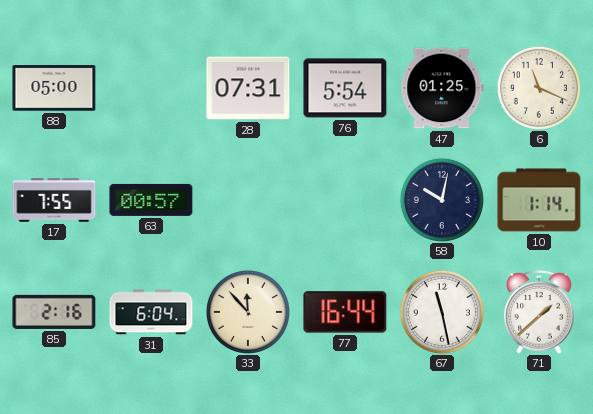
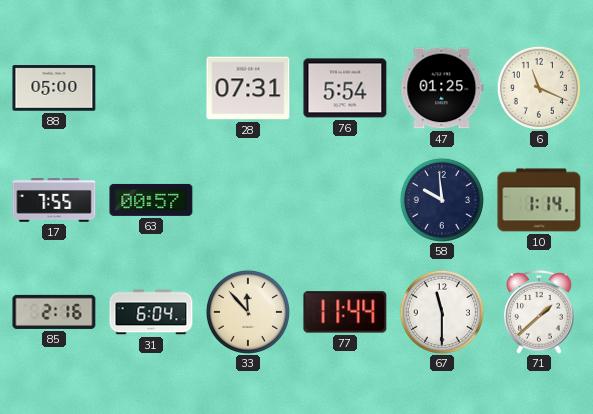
58: 10:02 -> 9:59
77: 16:44 -> 11:44
67: 11:28 -> 11:30
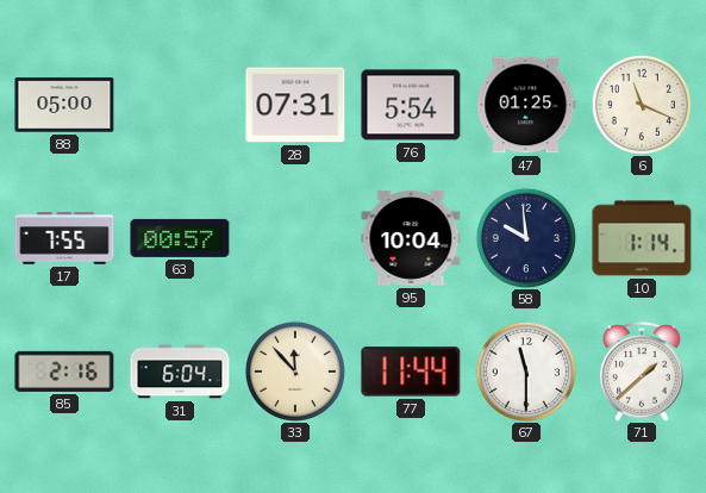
95: none -> 10:04
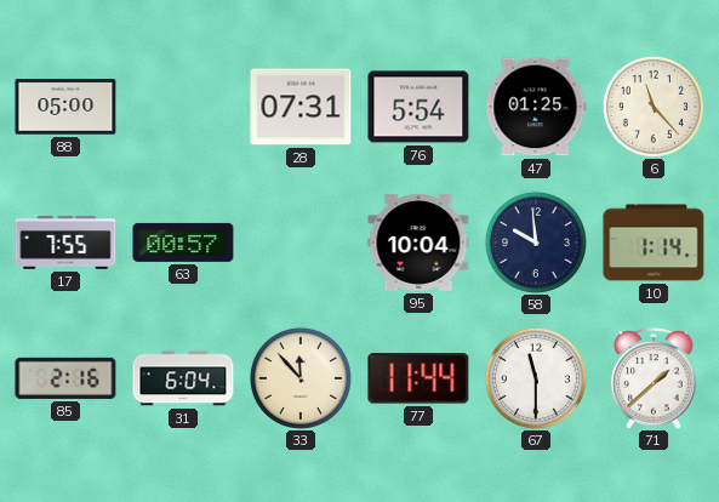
6: 11:19 -> 11:23
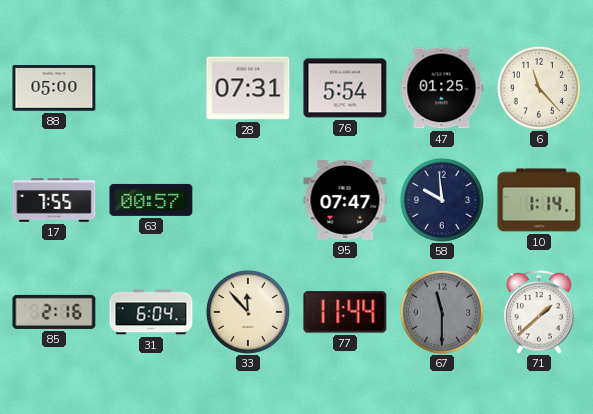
95: 10:04 -> 07:47
67 dial: white -> grey
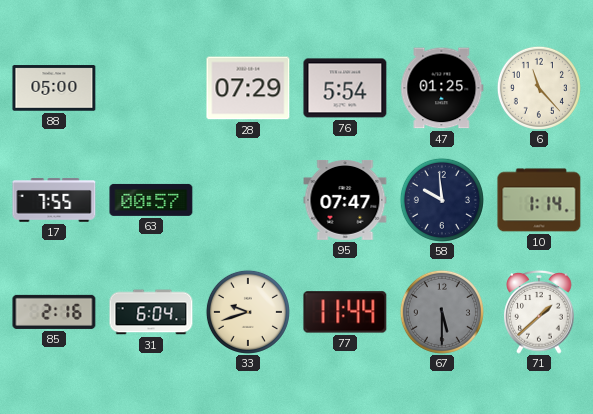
28: 07:31 -> 07:29
33: 11:53 -> 9:42
67: 11:30 -> 5:30
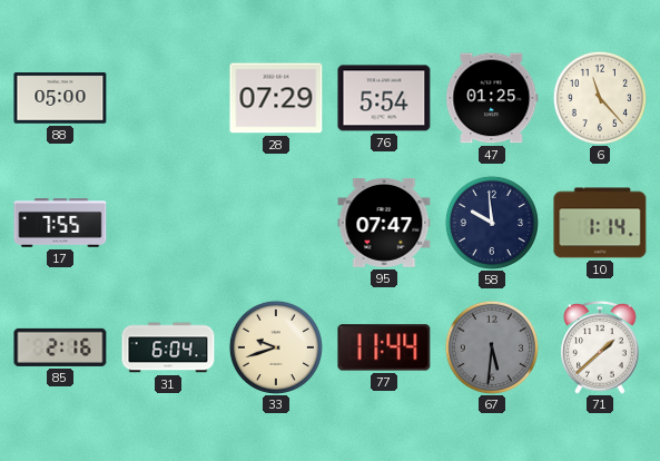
63: 00:57 -> none
67: 5:30 -> 5:31
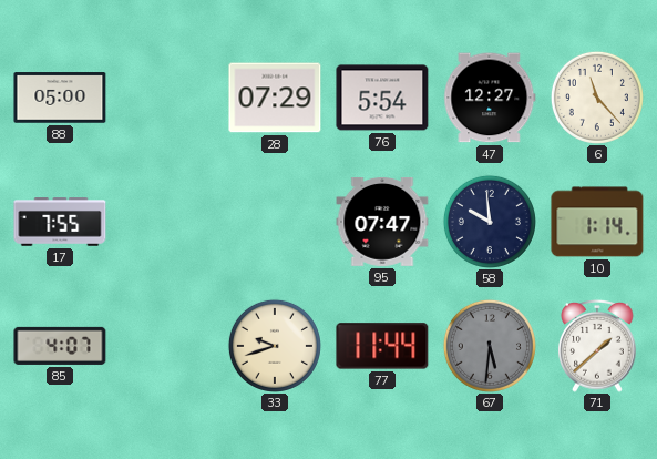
47: 01:25 -> 12:27
85: 2:16 -> 4:07
31: 6:04 -> none
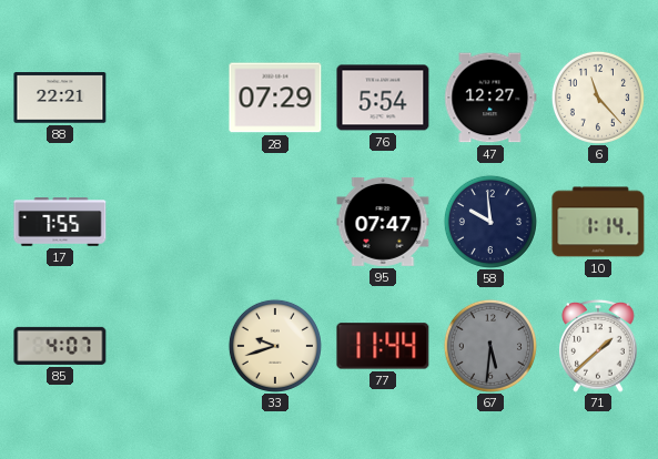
88: 05:00 -> 22:21
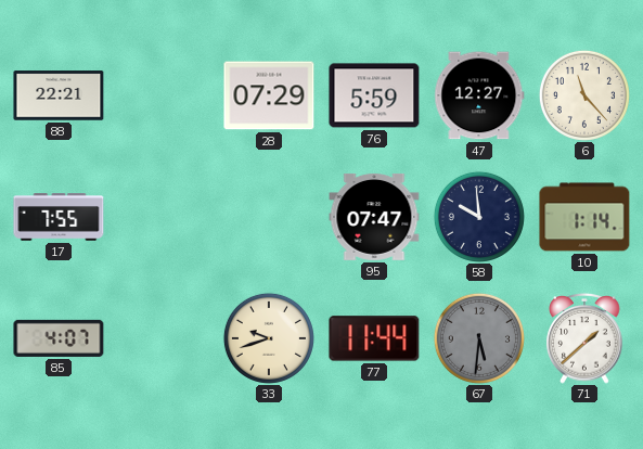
76: 5:54 -> 5:59
